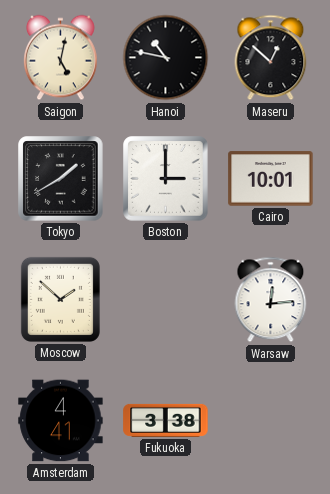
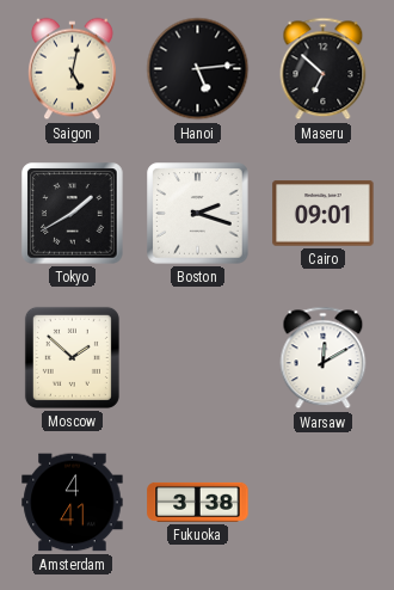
Hanoi: 10:47 -> 5:14
Maseru: 12:52 -> 6:52
Boston: 3:00 -> 2:18
Cairo: 10:01 -> 09:01
Warsaw: 12:14 -> 12:10
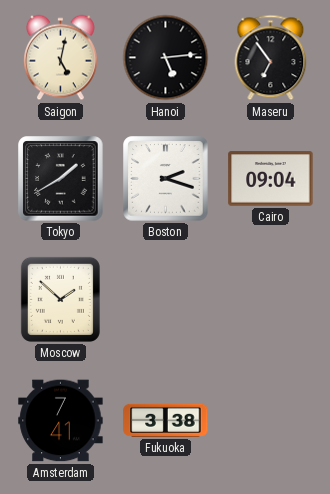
Maseru: 6:52 -> 6:54
Cairo: 09:01 -> 09:04
Warsaw: 12:10 -> none
Amsterdam: 4:41 -> 7:41
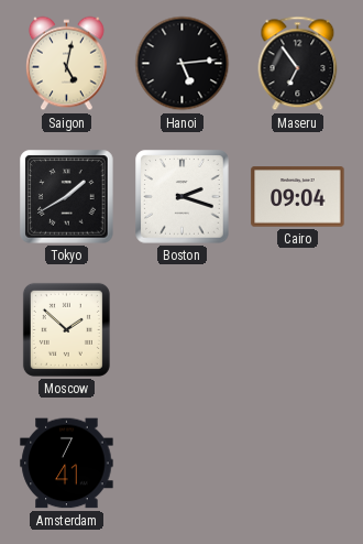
Fukuoka: 3:38 -> none
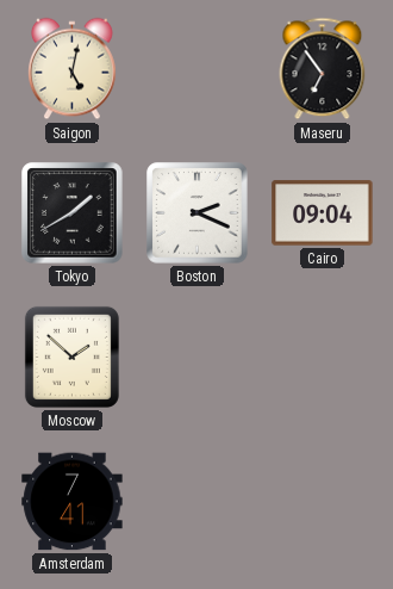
Hanoi: 5:14 -> none
Boston: 2:18 -> 2:19
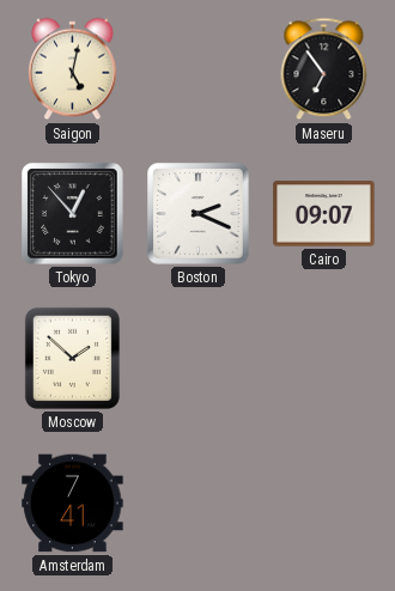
Tokyo: 1:40 -> 12:53
Cairo: 09:04 -> 09:07
